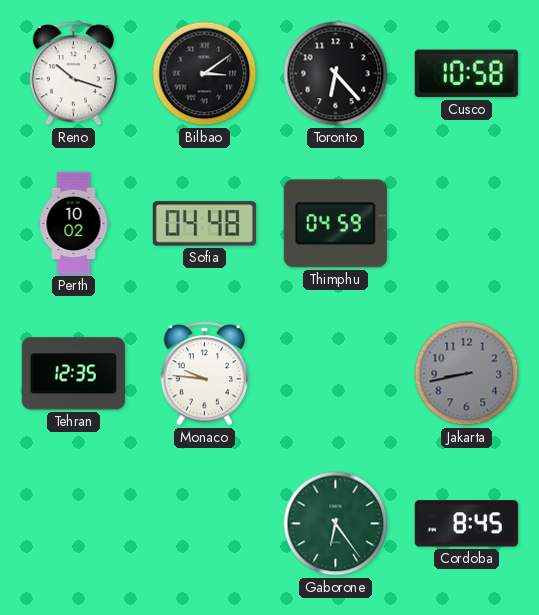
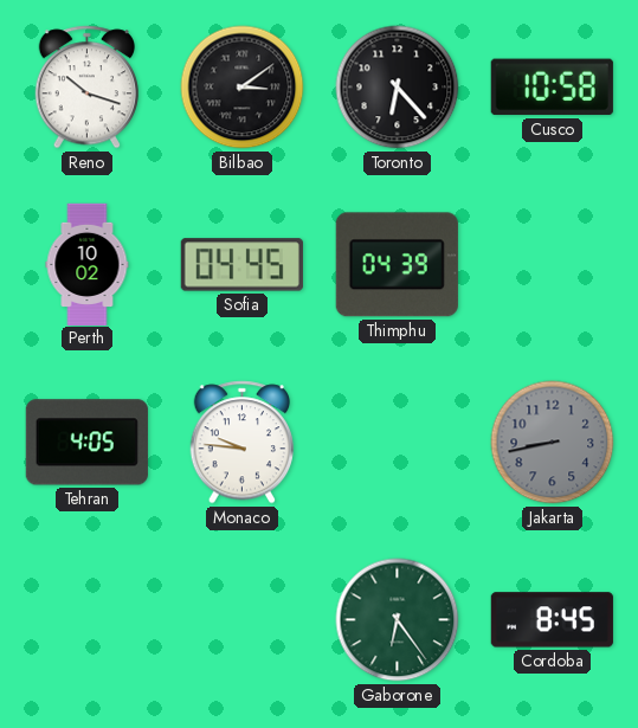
Sofia: 04:48 -> 04:45
Thimphu: 04:59 -> 04:39
Tehran: 12:35 -> 4:05
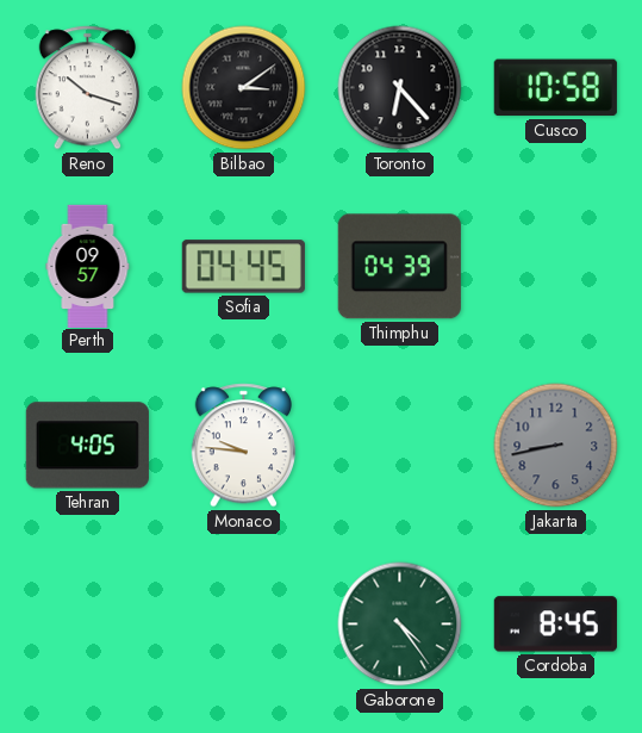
Perth: 10:02 -> 09:57
Gaborone: 6:24 -> 4:24
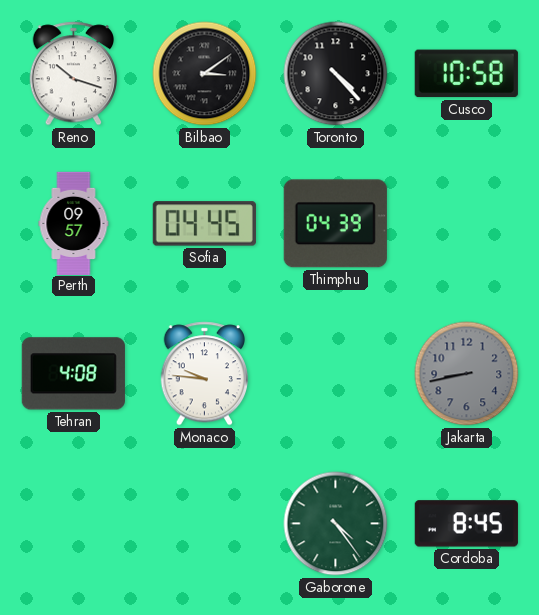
Toronto: 6:23 -> 4:23
Tehran: 4:05 -> 4:08
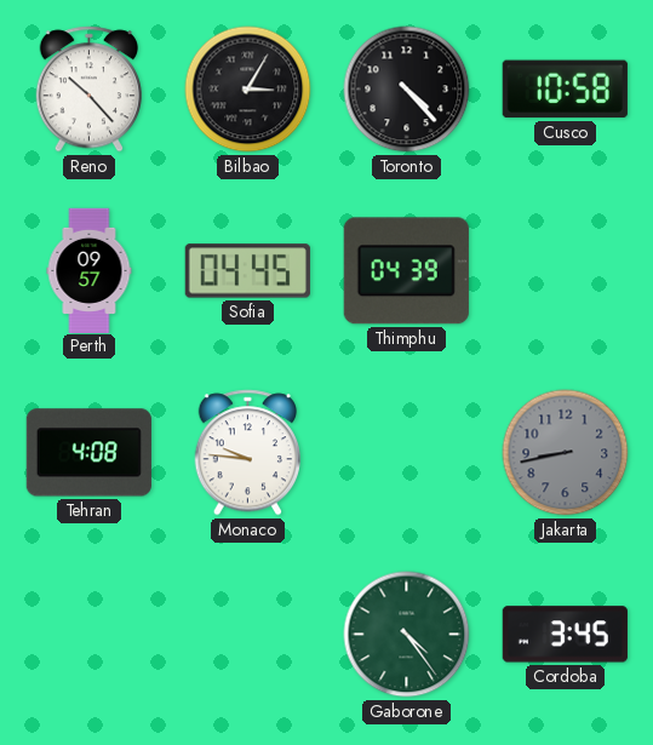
Reno: 10:18 -> 10:23
Bilbao: 3:09 -> 3:05
Cordoba: 8:45 -> 3:45
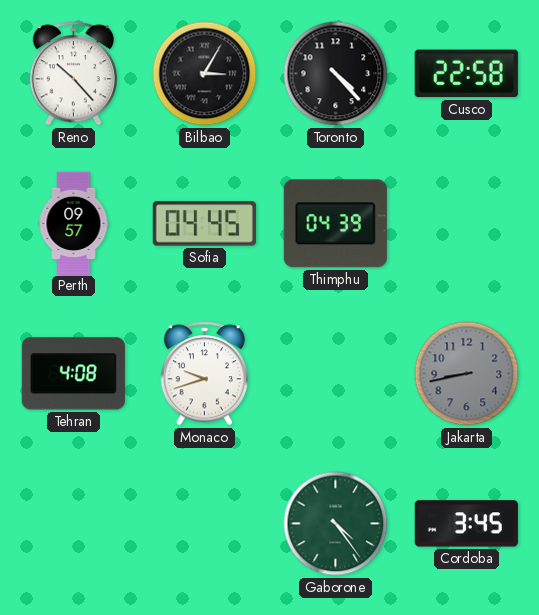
Cusco: 10:58 -> 22:58
Monaco: 9:46 -> 9:42
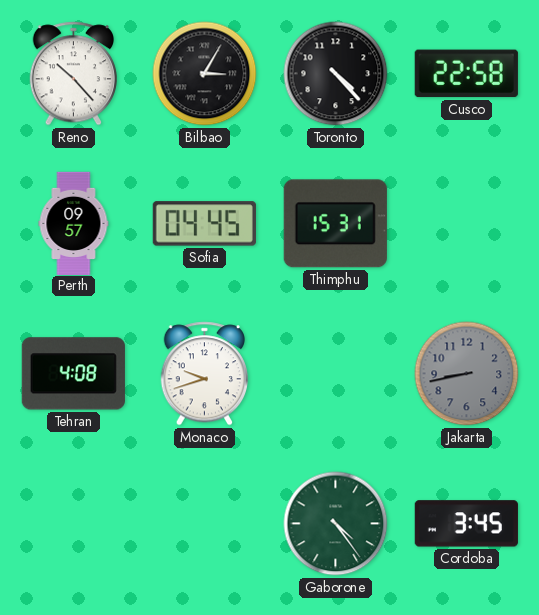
Thimphu: 04:39 -> 15:31
